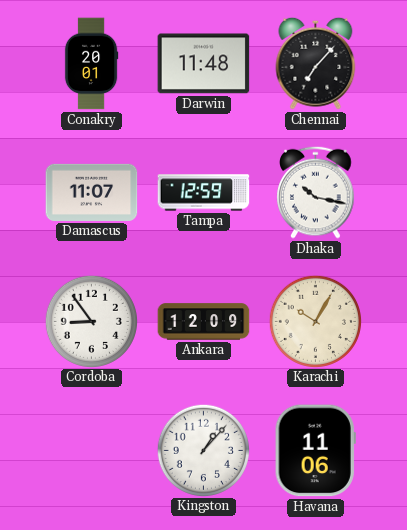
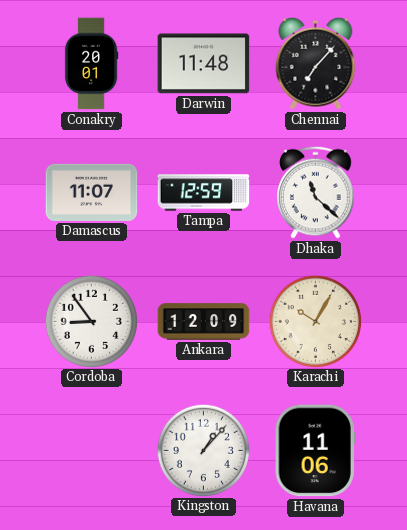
Dhaka: 10:17 -> 11:22
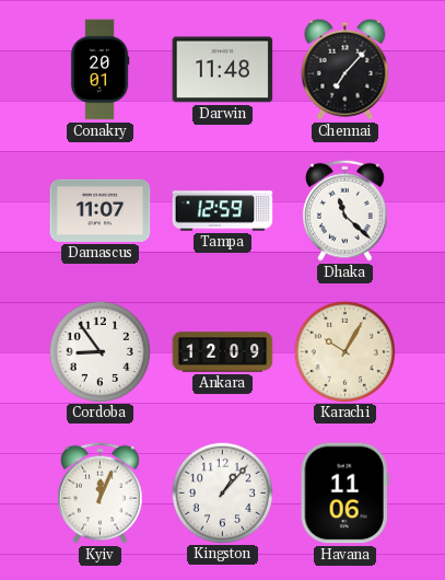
Kyiv: none -> 12:04
